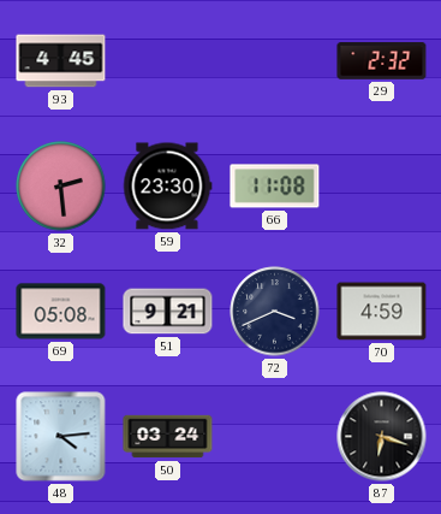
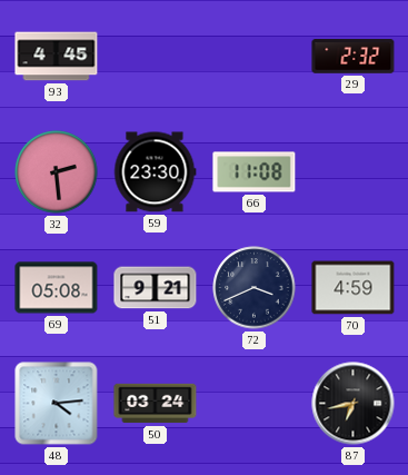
87: 6:18 -> 6:43
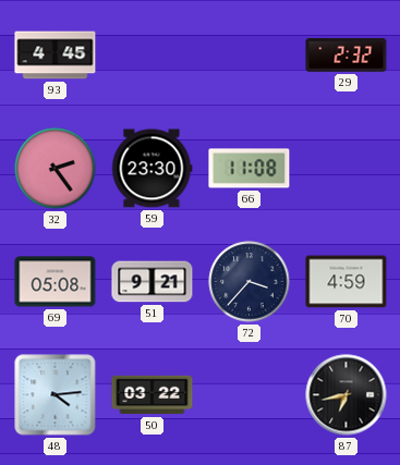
32: 2:29 -> 2:24
72: 3:41 -> 3:37
50: 03:24 -> 03:22
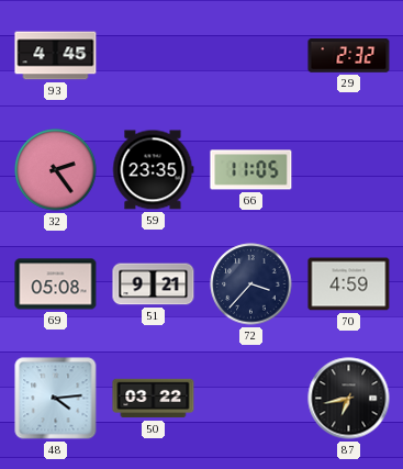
59: 23:30 -> 23:35
66: 11:08 -> 11:05
